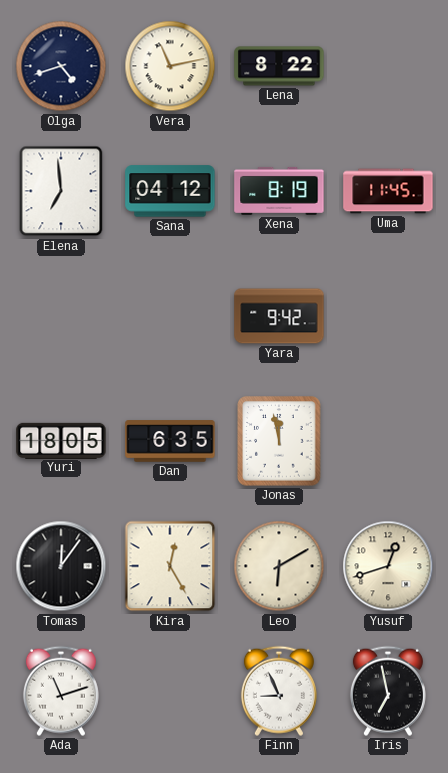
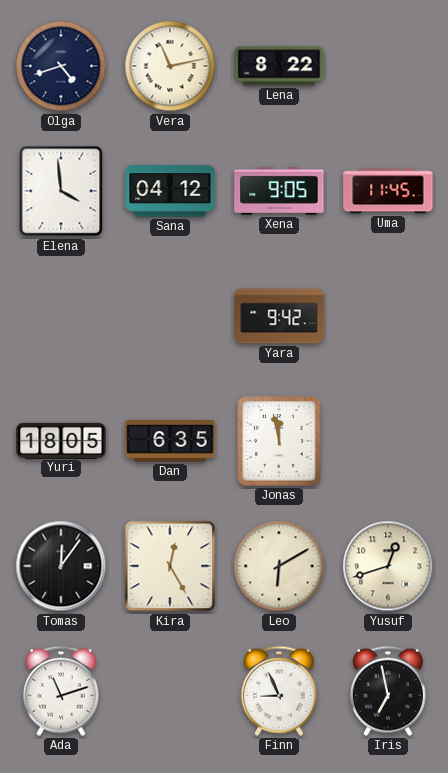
Elena: 6:59 -> 3:59
Xena: 8:19 -> 9:05
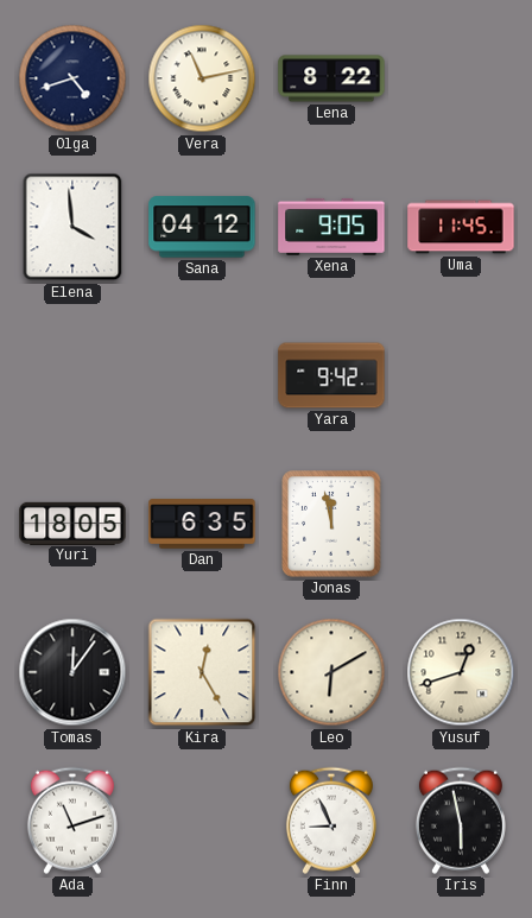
Iris: 6:58 -> 5:58
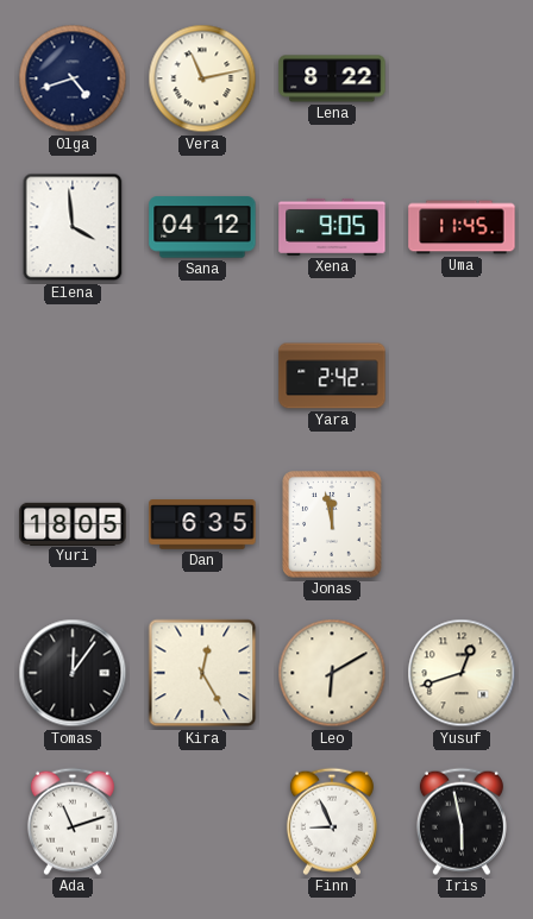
Yara: 9:42 -> 2:42
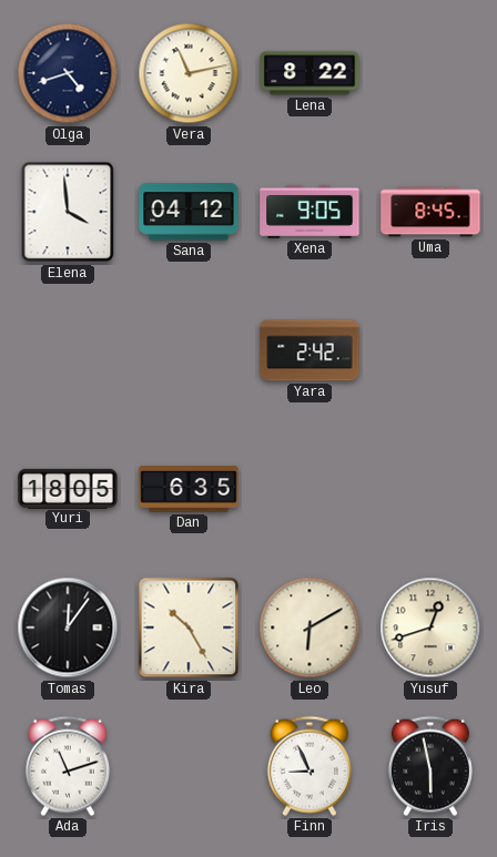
Uma: 11:45 -> 8:45
Jonas: 11:58 -> none
Kira: 12:25 -> 10:25
